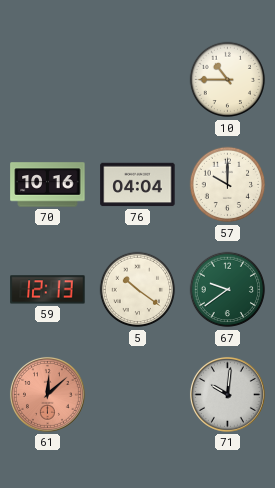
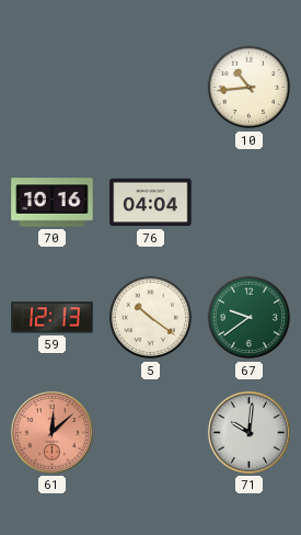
10: 10:45 -> 10:44
57: 10:00 -> none
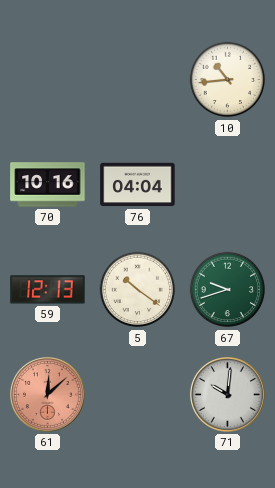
67: 9:39 -> 9:42
